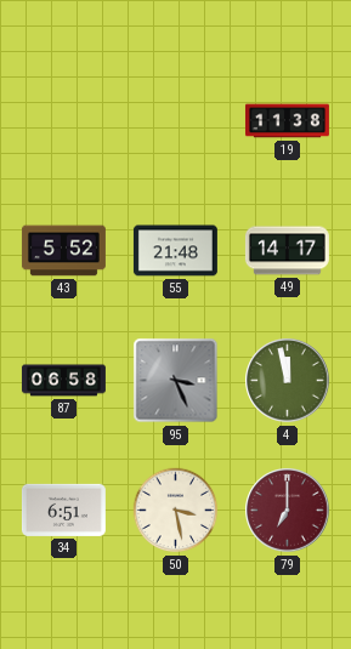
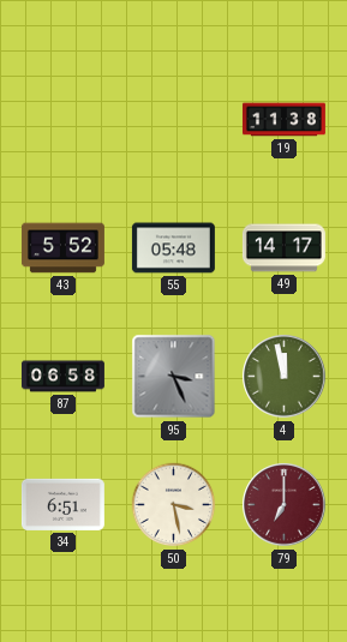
55: 21:48 -> 05:48
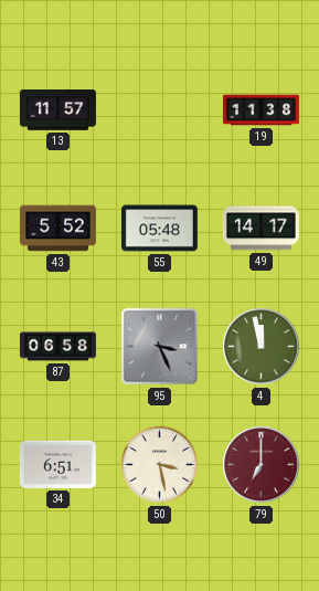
13: none -> 11:57
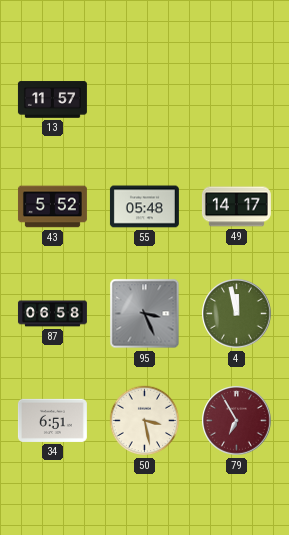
19: 11:38 -> none
79: 7:00 -> 6:55
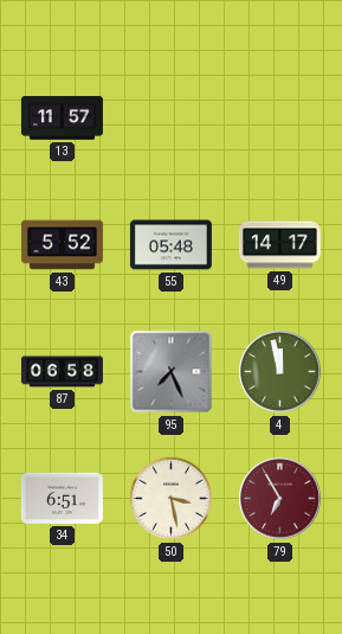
95: 3:26 -> 7:26
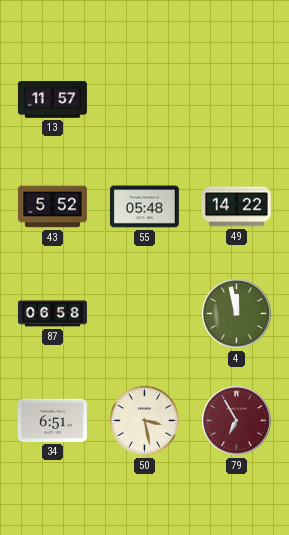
49: 14:17 -> 14:22
95: 7:26 -> none
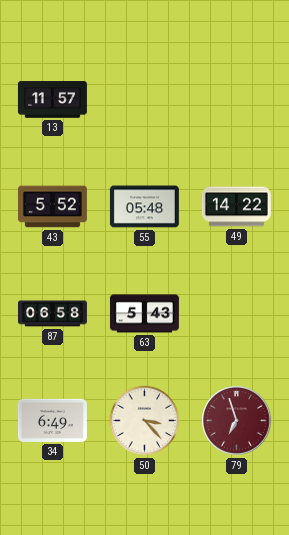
63: none -> 5:43
4: 11:58 -> none
34: 6:51 -> 6:49
50: 3:28 -> 3:23
79: 6:55 -> 6:57
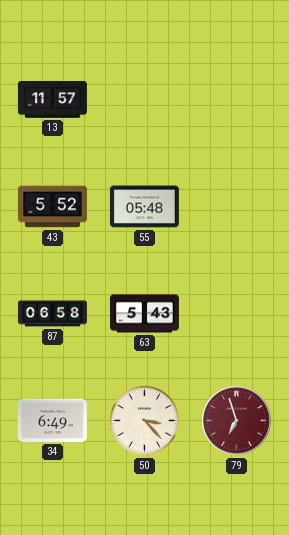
49: 14:22 -> none
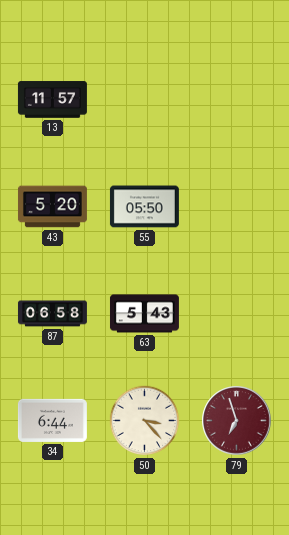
43: 5:52 -> 5:20
55: 05:48 -> 05:50
34: 6:49 -> 6:44
